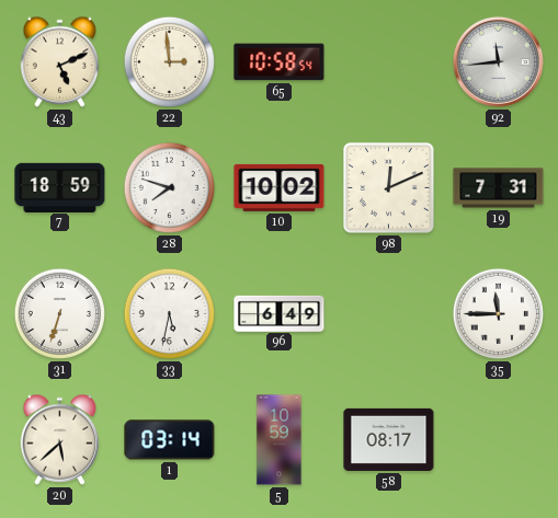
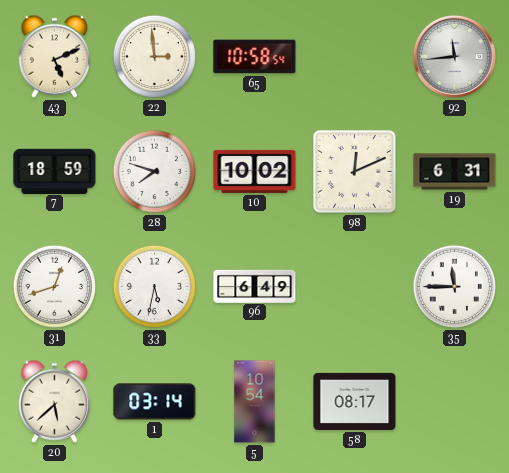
19: 7:31 -> 6:31
31: 6:33 -> 12:42
5: 10:59 -> 10:54
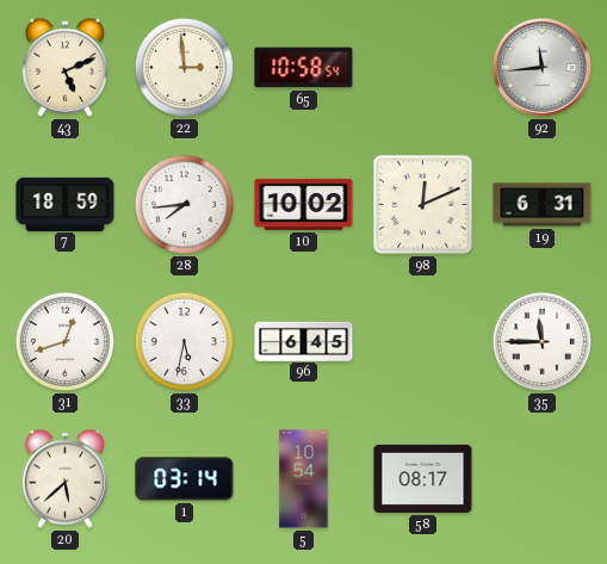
28: 7:48 -> 7:44
96: 6:49 -> 6:45
